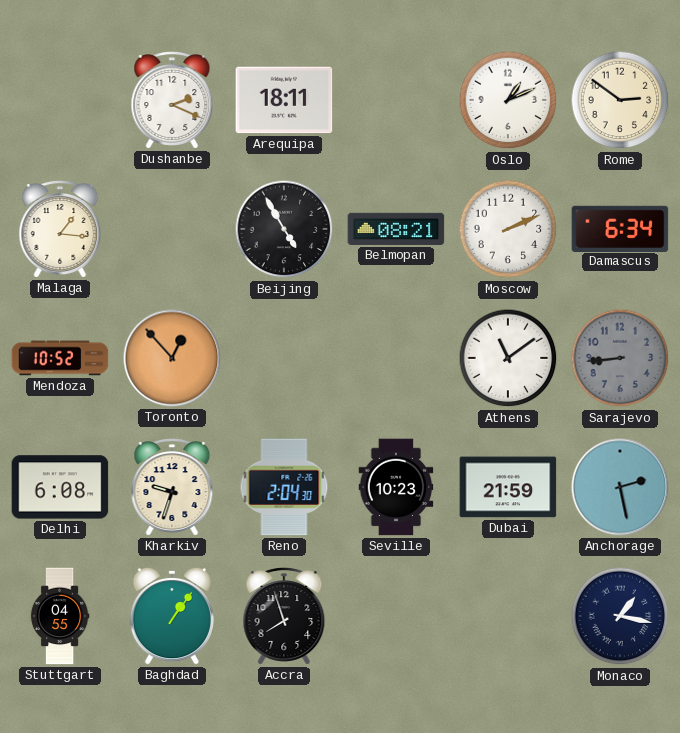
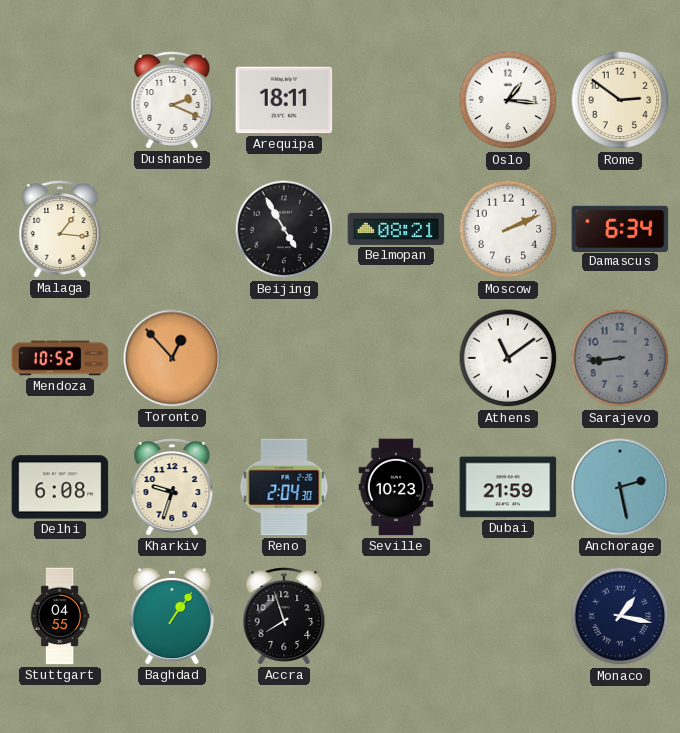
Oslo: 1:11 -> 1:16
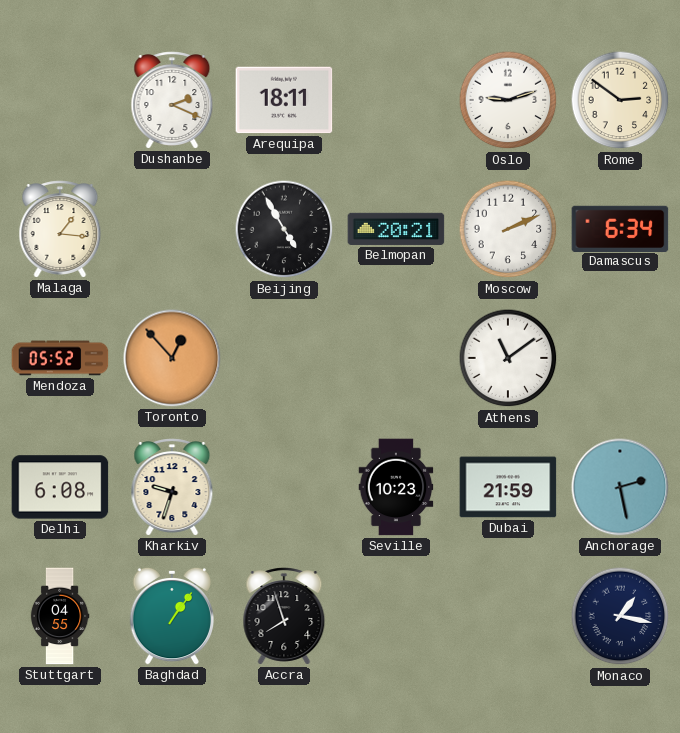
Oslo: 1:16 -> 9:12
Belmopan: 08:21 -> 20:21
Mendoza: 10:52 -> 05:52
Sarajevo: 8:44 -> none
Reno: 2:04 -> none
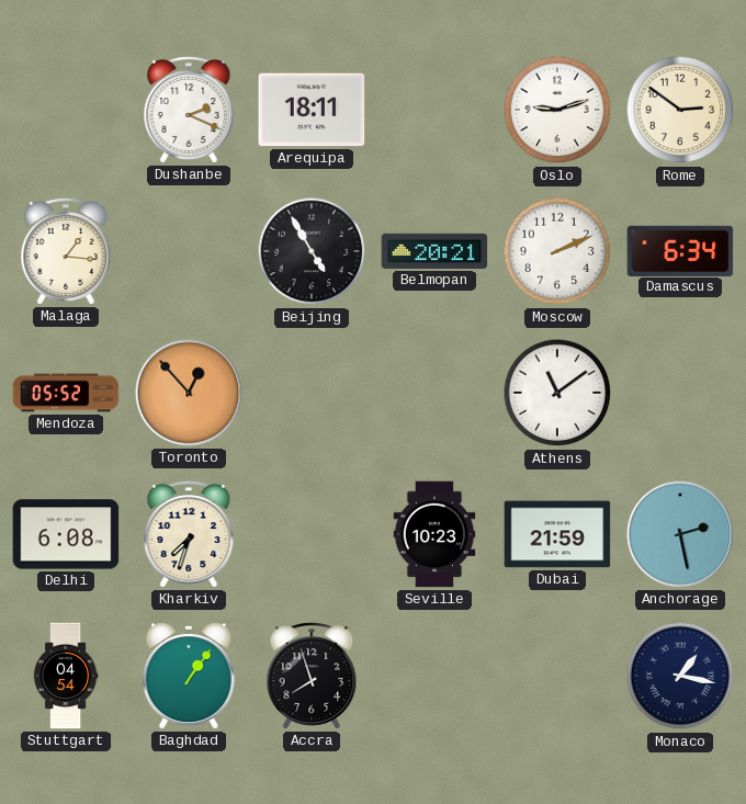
Kharkiv: 9:33 -> 7:33
Stuttgart: 04:55 -> 04:54
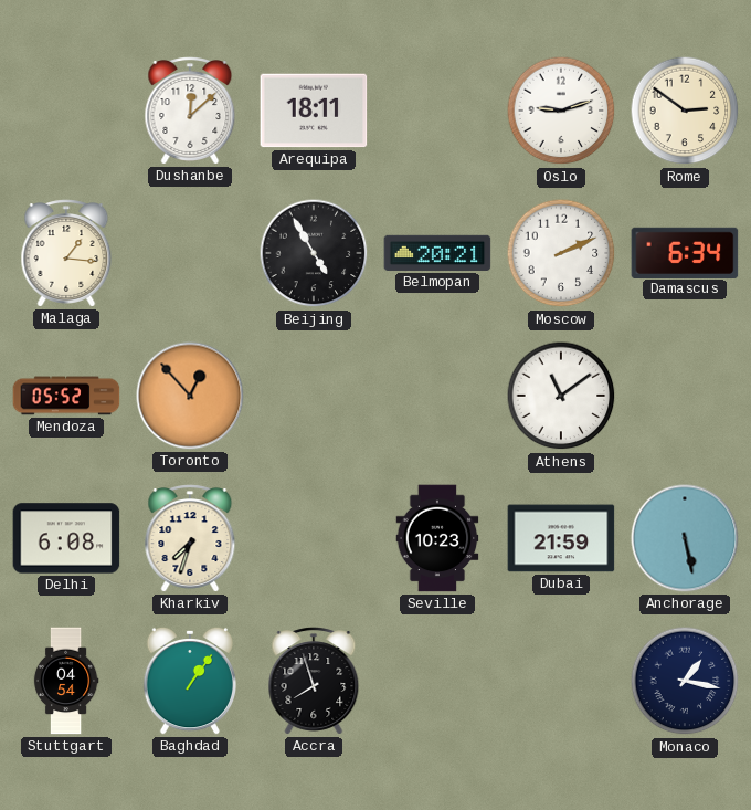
Dushanbe: 2:19 -> 12:08
Anchorage: 2:28 -> 5:28
